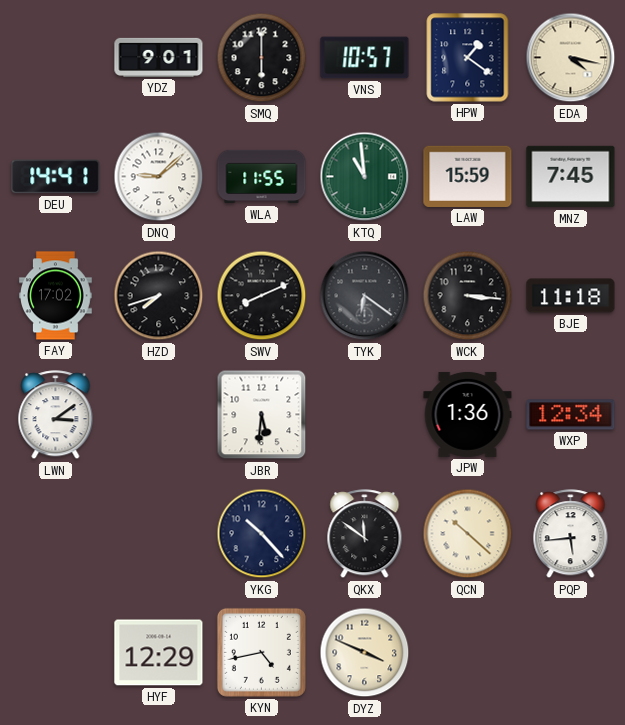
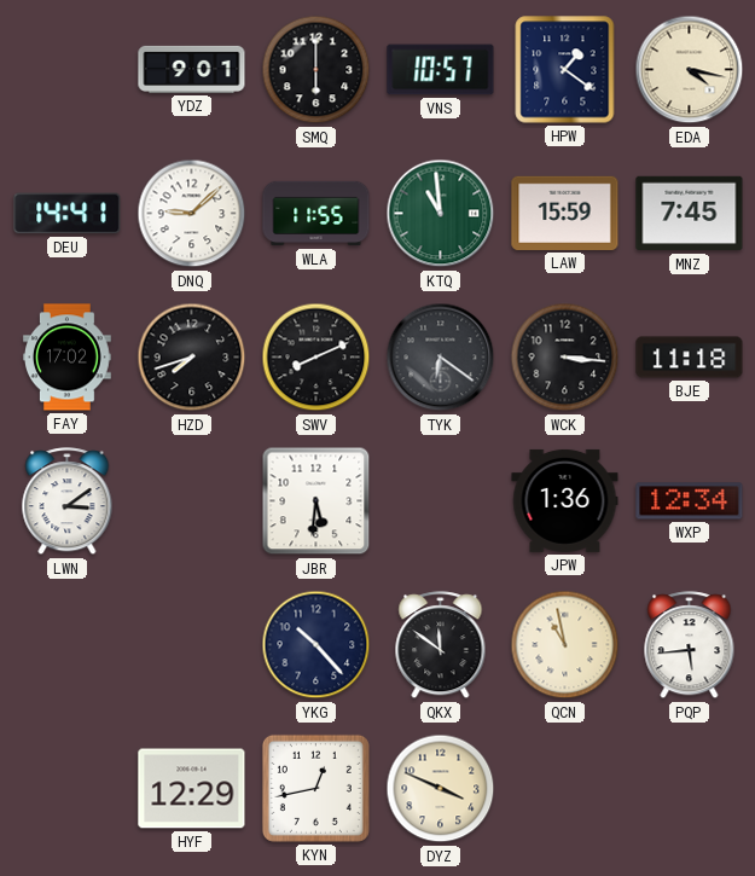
QCN: 10:22 -> 10:58
KYN: 4:43 -> 12:43
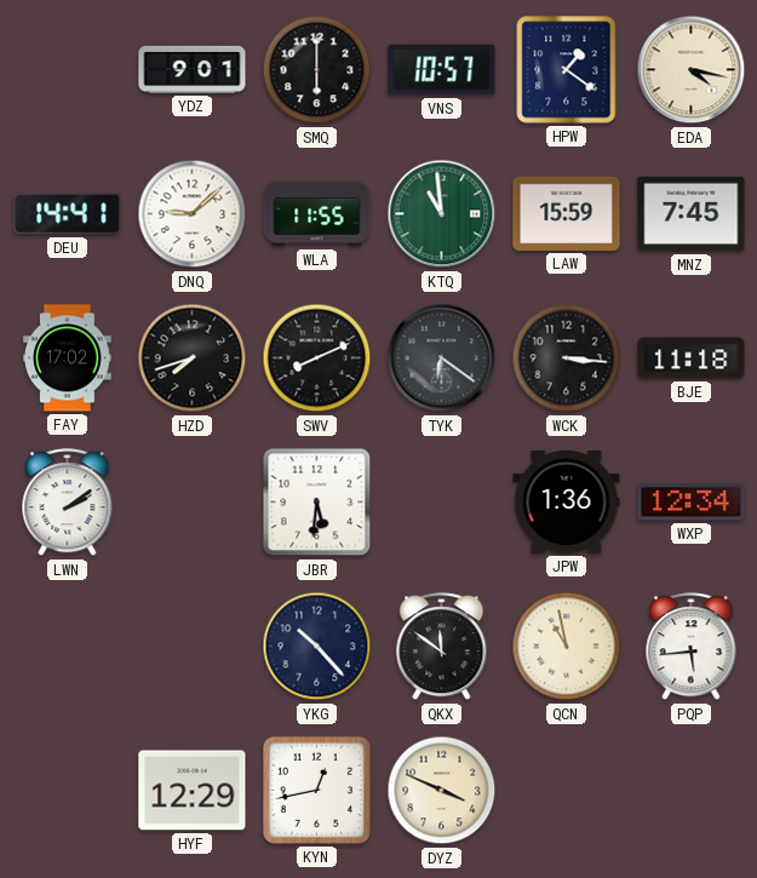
LWN: 3:09 -> 2:09
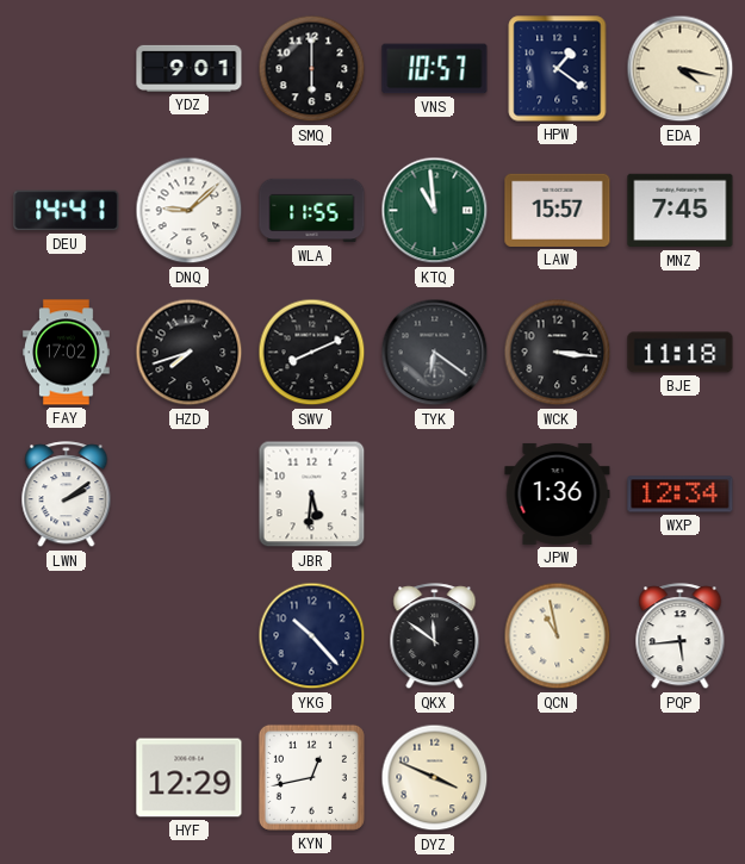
LAW: 15:59 -> 15:57
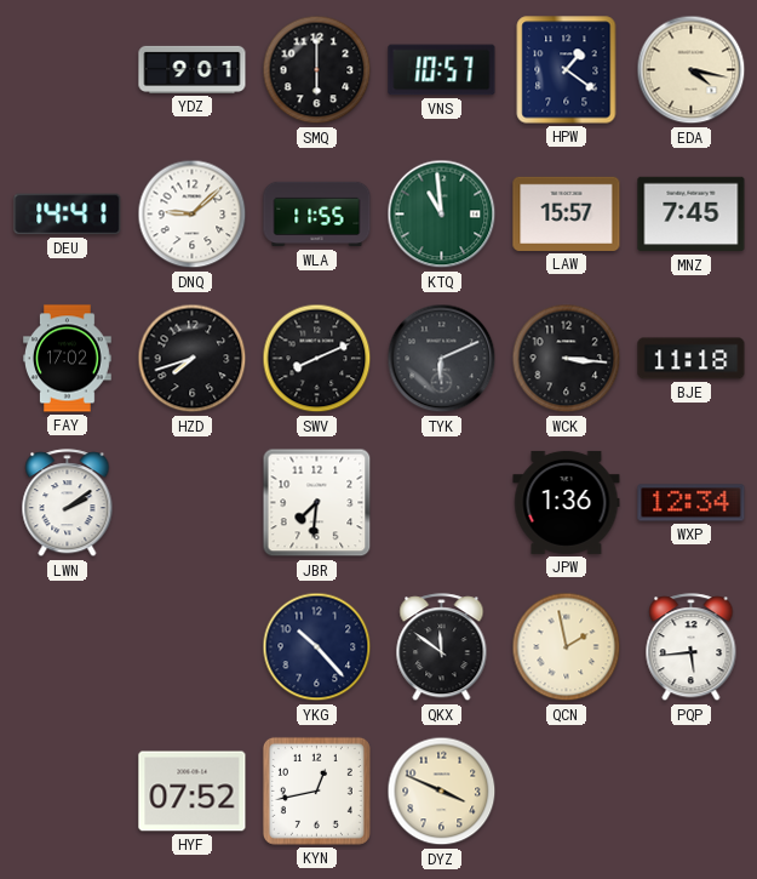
TYK: 6:21 -> 6:11
JBR: 5:31 -> 7:31
QCN: 10:58 -> 1:58
HYF: 12:29 -> 07:52
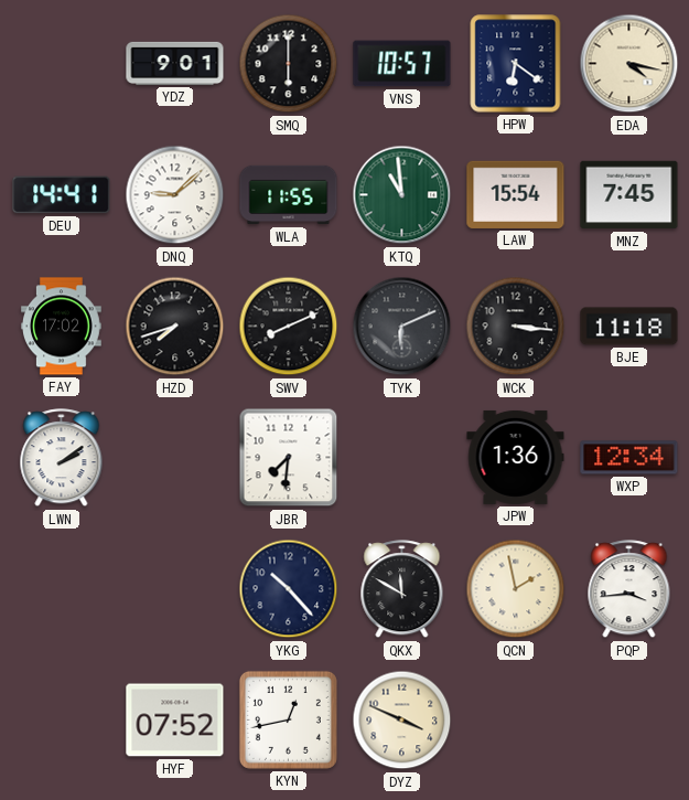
HPW: 1:21 -> 6:21
LAW: 15:57 -> 15:54
QKX: 11:51 -> 11:50
PQP: 5:44 -> 3:44
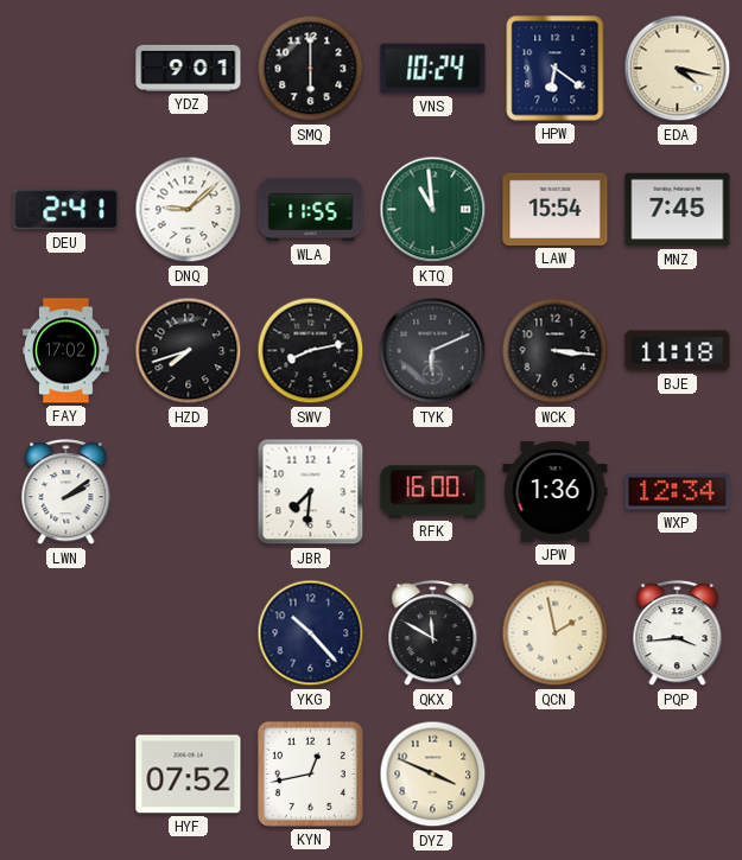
VNS: 10:57 -> 10:24
DEU: 14:41 -> 2:41
SWV: 8:11 -> 8:13
RFK: none -> 16:00
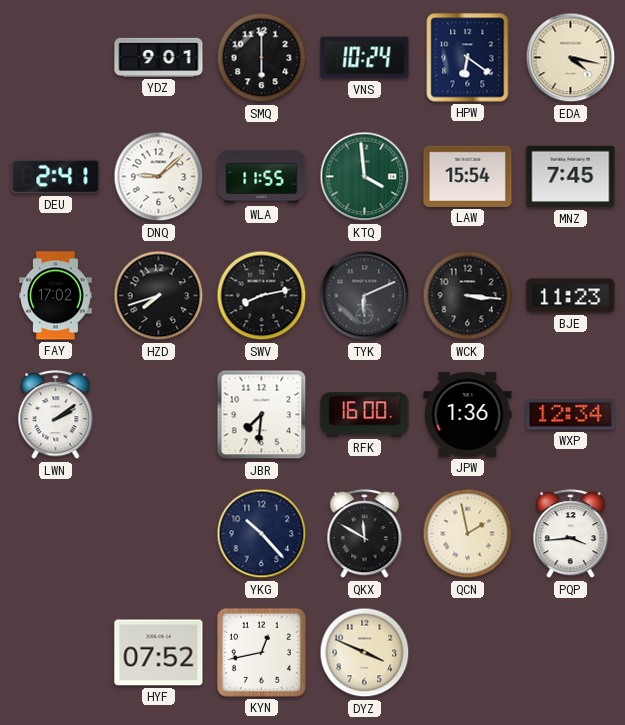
KTQ: 10:59 -> 3:59
BJE: 11:18 -> 11:23
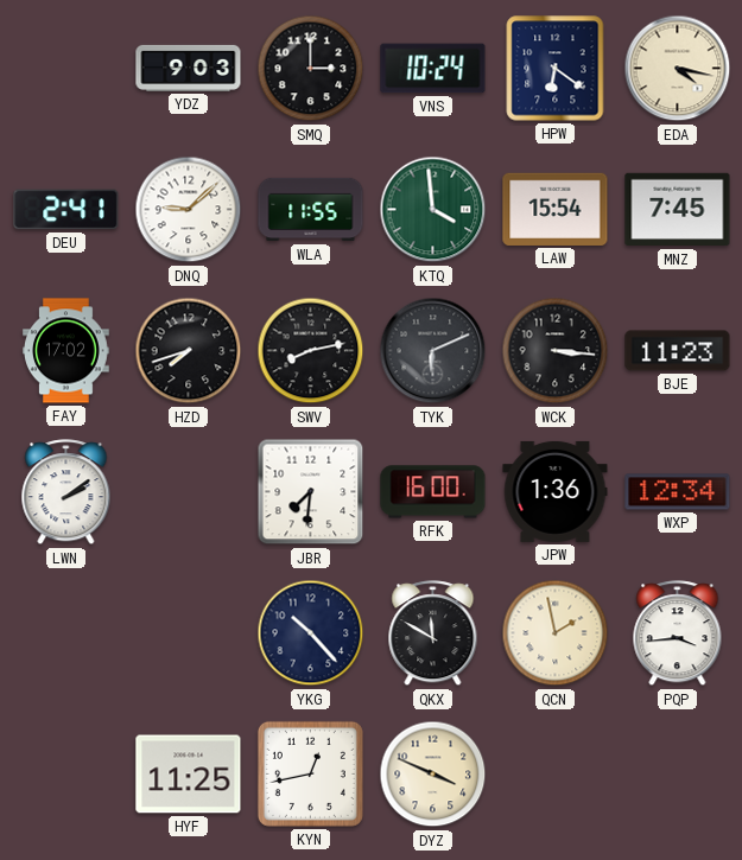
YDZ: 9:01 -> 9:03
SMQ: 6:00 -> 3:00
HYF: 07:52 -> 11:25
